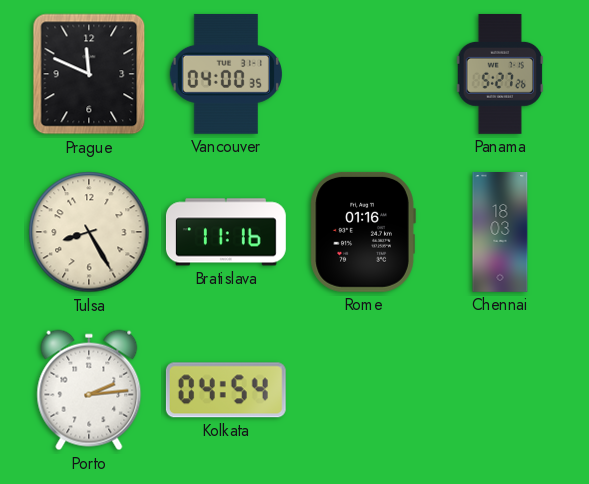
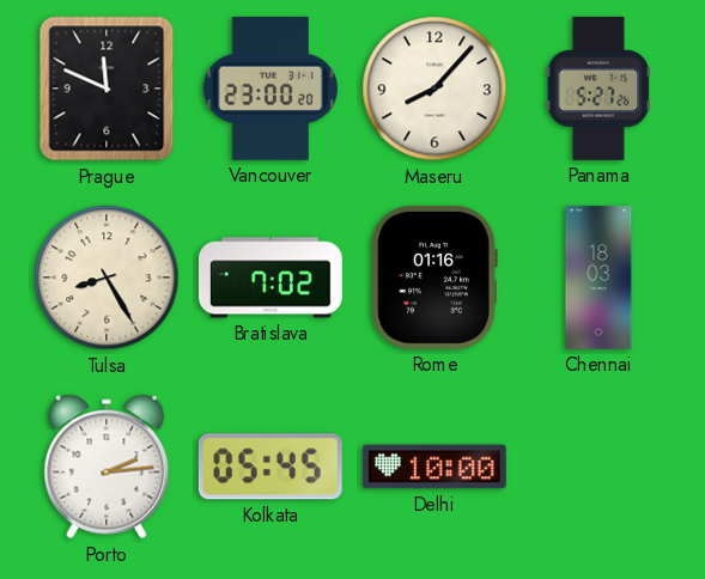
Vancouver: 04:00 -> 23:00
Maseru: none -> 8:07
Bratislava: 11:16 -> 7:02
Kolkata: 04:54 -> 05:45
Delhi: none -> 10:00
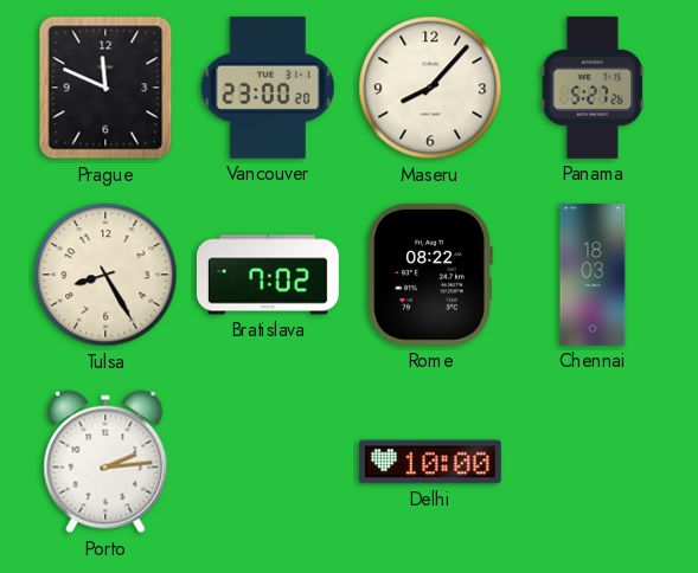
Rome: 01:16 -> 08:22
Kolkata: 05:45 -> none
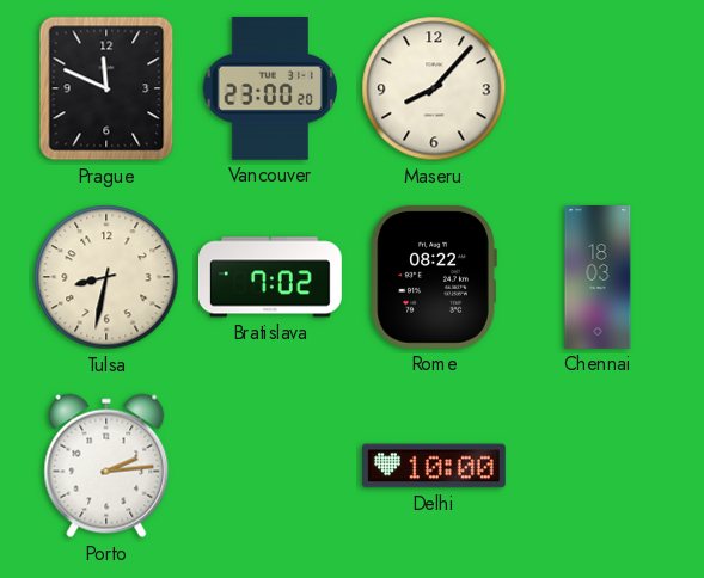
Panama: 5:27 -> none
Tulsa: 8:25 -> 8:32
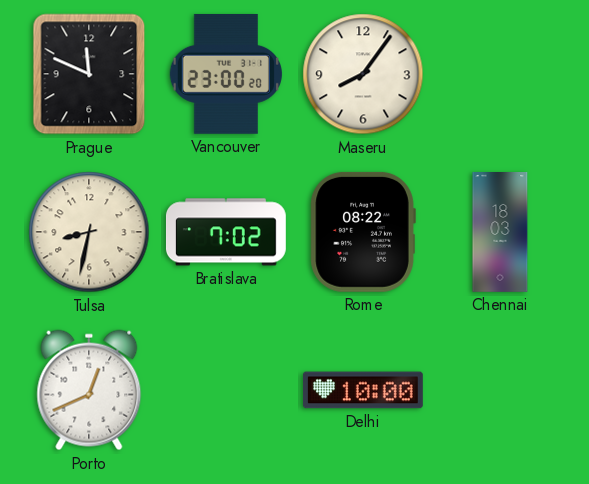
Maseru: 8:07 -> 8:06
Porto: 2:14 -> 12:41
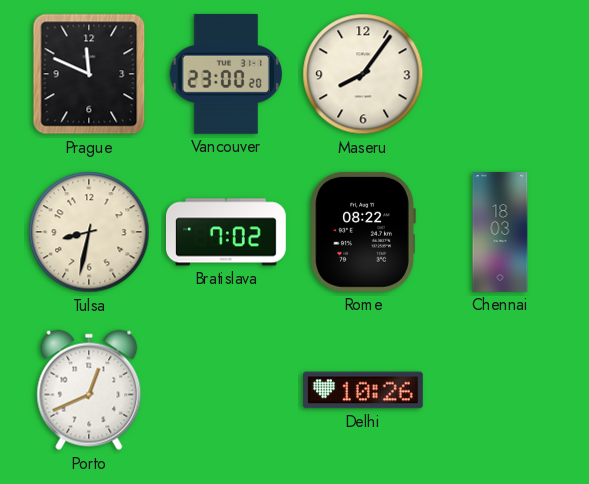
Delhi: 10:00 -> 10:26
